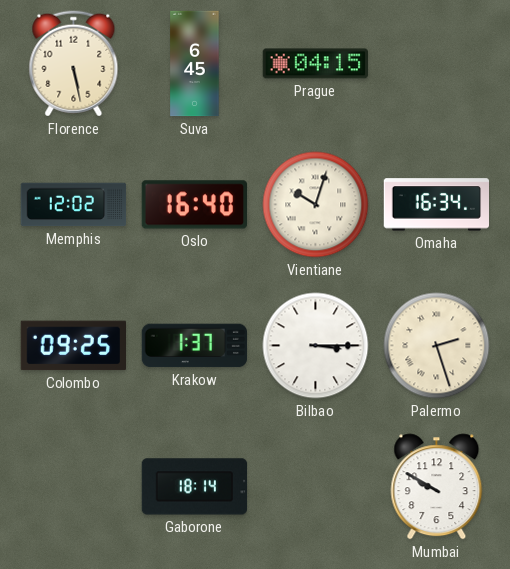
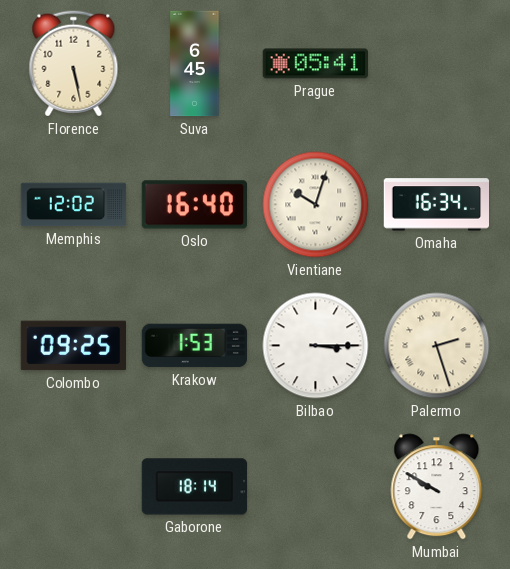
Prague: 04:15 -> 05:41
Krakow: 1:37 -> 1:53
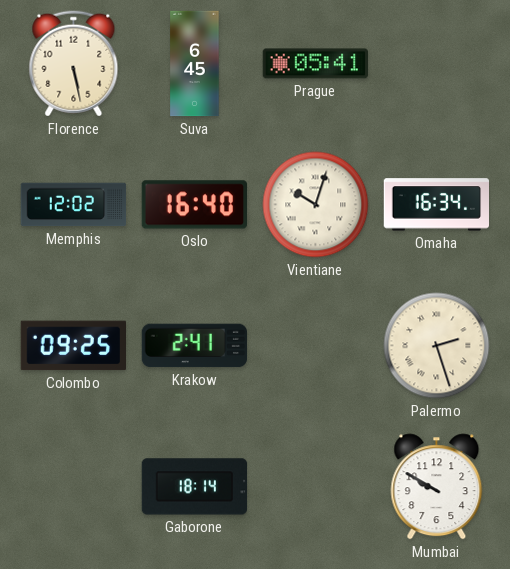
Krakow: 1:53 -> 2:41
Bilbao: 3:15 -> none
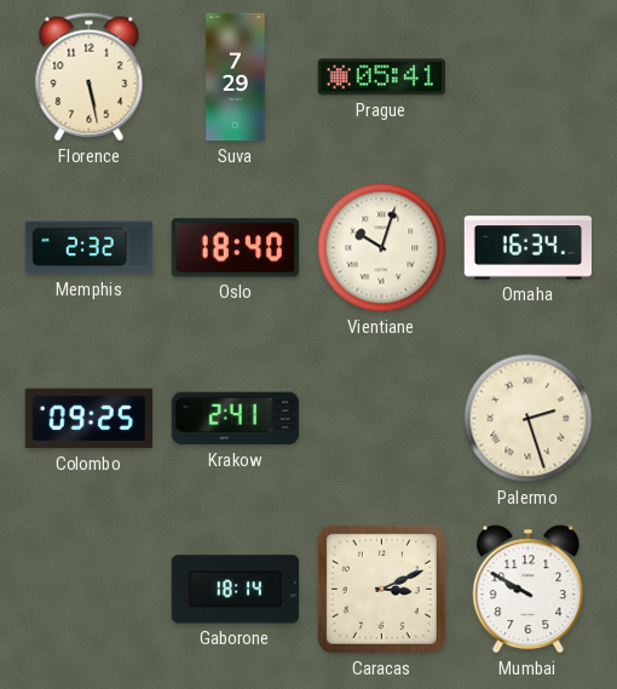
Suva: 6:45 -> 7:29
Memphis: 12:02 -> 2:32
Oslo: 16:40 -> 18:40
Caracas: none -> 3:11
